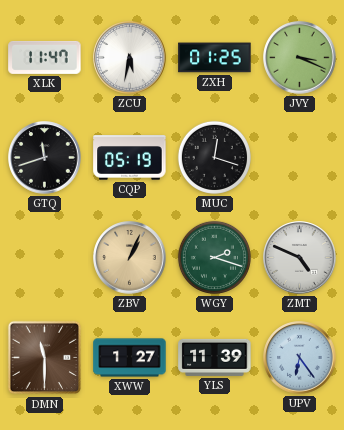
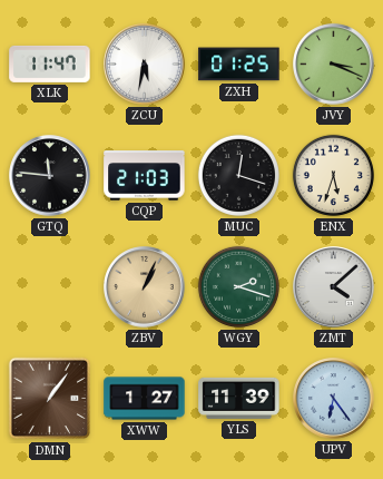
GTQ: 11:42 -> 11:46
CQP: 05:19 -> 21:03
ENX: none -> 5:33
ZMT: 4:49 -> 4:08
DMN: 11:30 -> 1:06
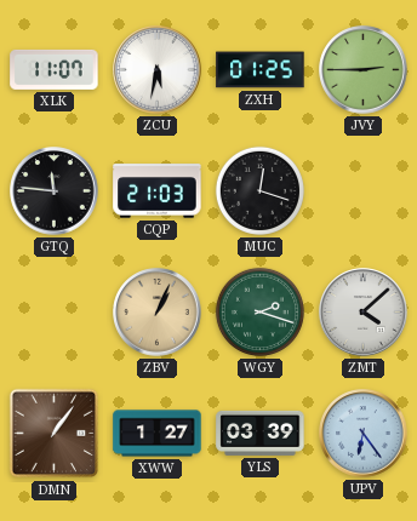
XLK: 11:47 -> 11:07
JVY: 3:19 -> 2:45
ENX: 5:33 -> none
YLS: 11:39 -> 03:39
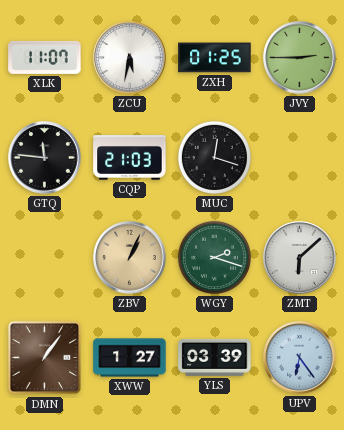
ZMT: 4:08 -> 6:08
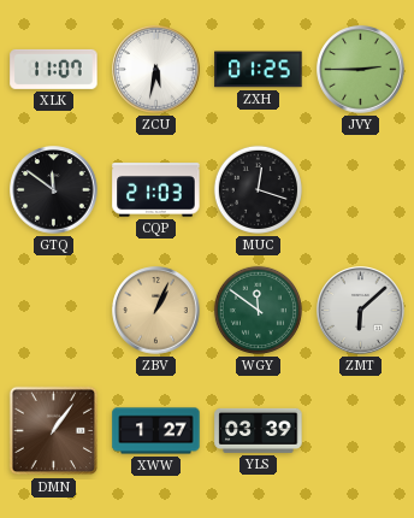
GTQ: 11:46 -> 11:51
WGY: 2:18 -> 11:51
UPV: 6:24 -> none
